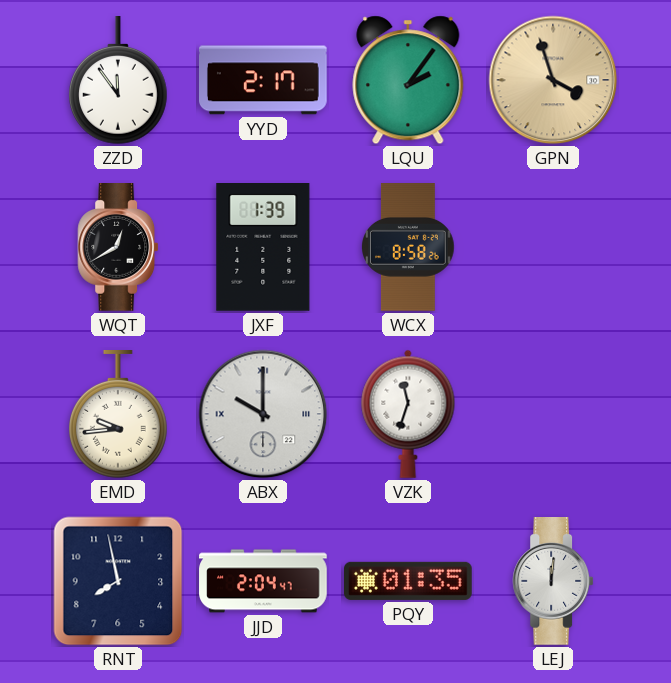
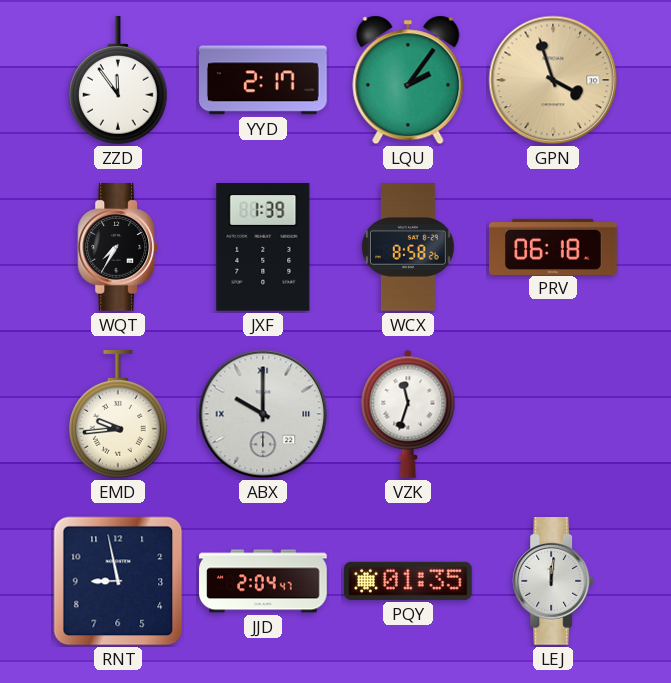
WQT: 12:40 -> 7:35
PRV: none -> 06:18
RNT: 7:58 -> 8:58
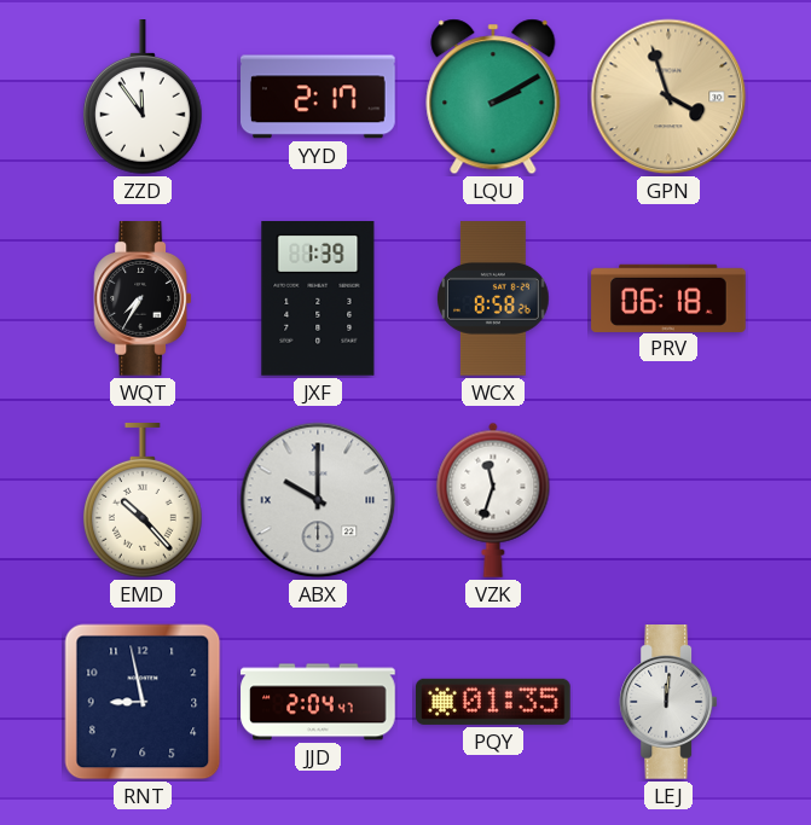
LQU: 2:06 -> 2:10
EMD: 9:44 -> 10:23
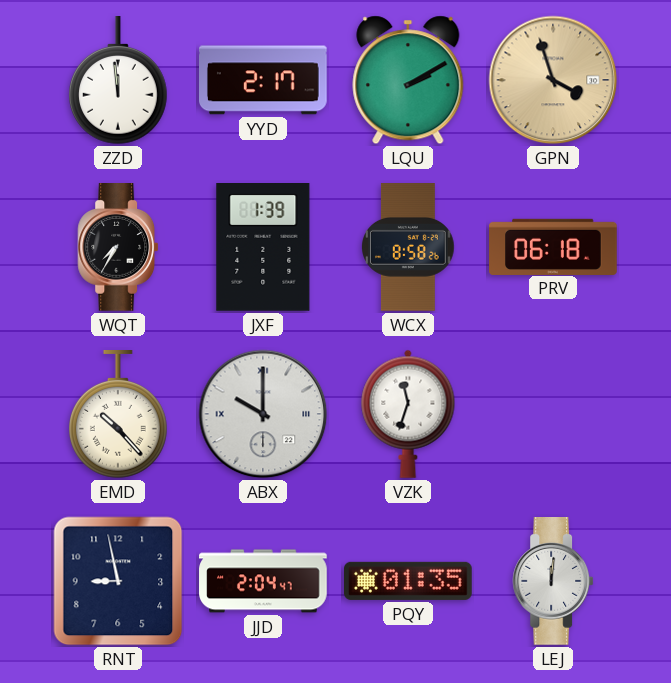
ZZD: 11:54 -> 11:59
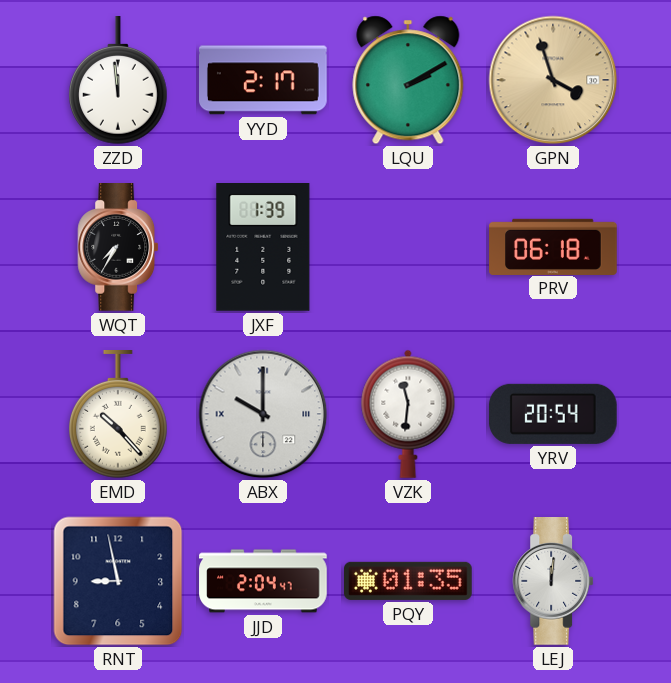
WCX: 8:58 -> none
VZK: 11:33 -> 11:31
YRV: none -> 20:54
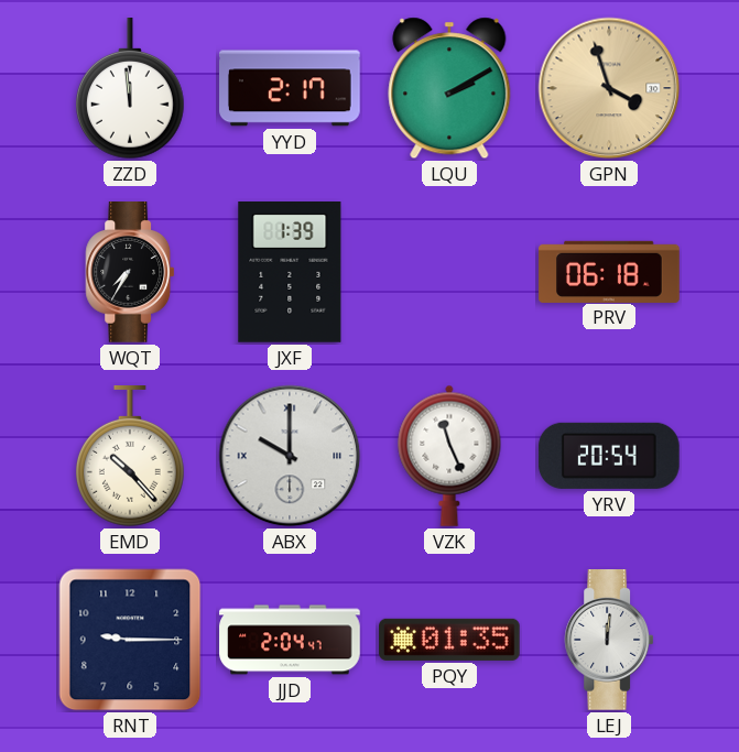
VZK: 11:31 -> 11:26
RNT: 8:58 -> 9:15
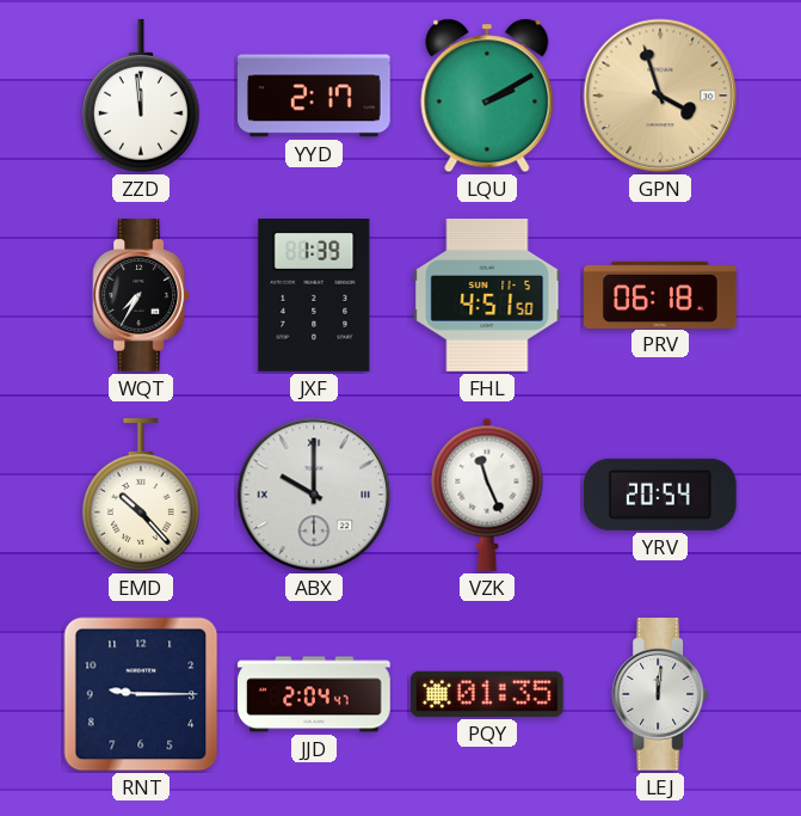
FHL: none -> 4:51
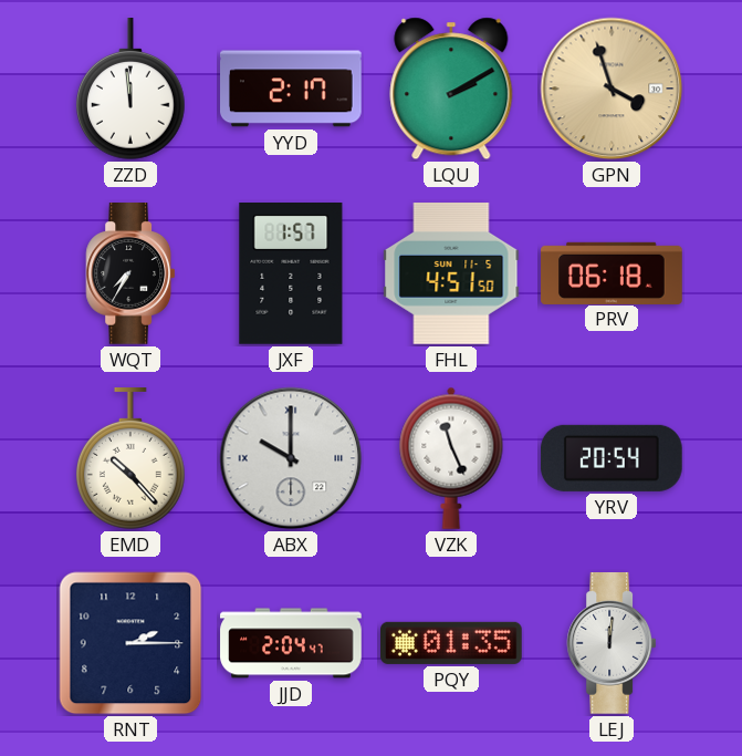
JXF: 1:39 -> 1:57
RNT: 9:15 -> 2:15
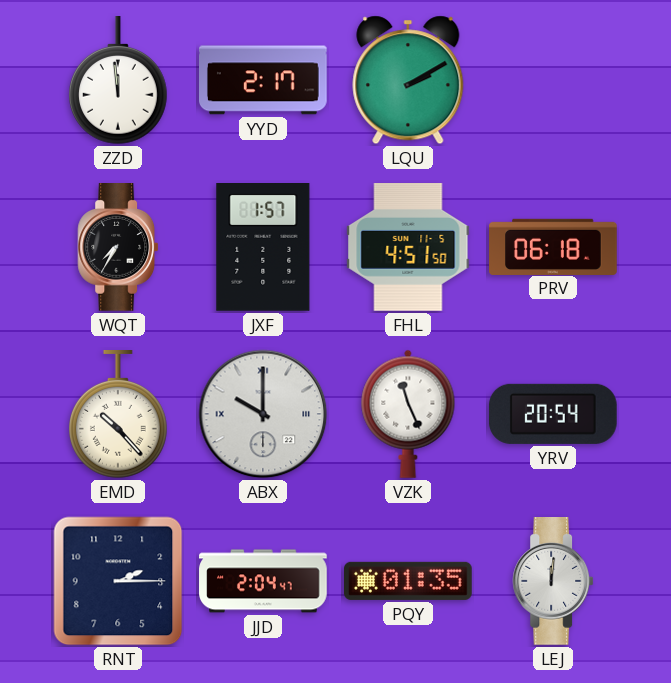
GPN: 3:57 -> none
